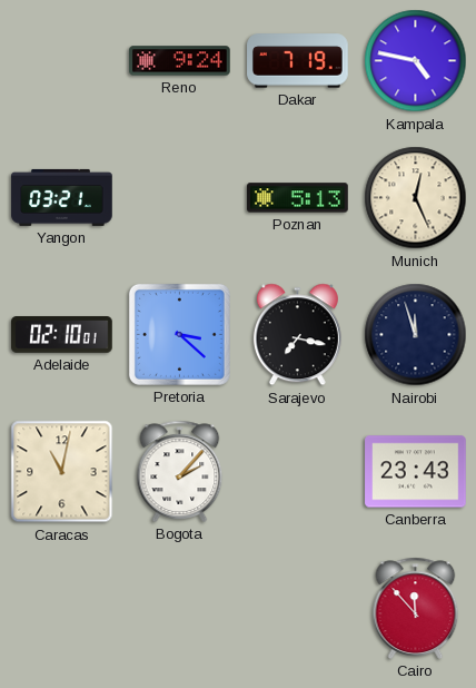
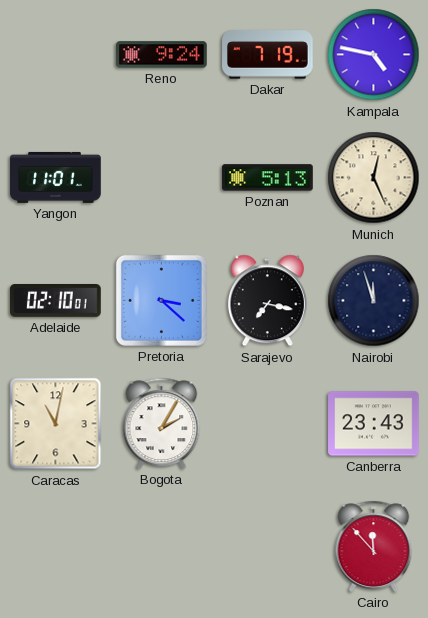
Yangon: 03:21 -> 11:01
Bogota: 2:07 -> 2:05
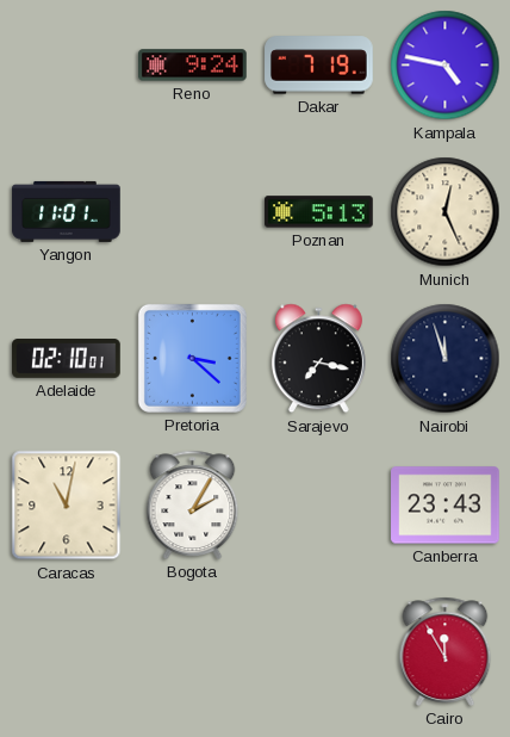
Cairo: 11:53 -> 11:55
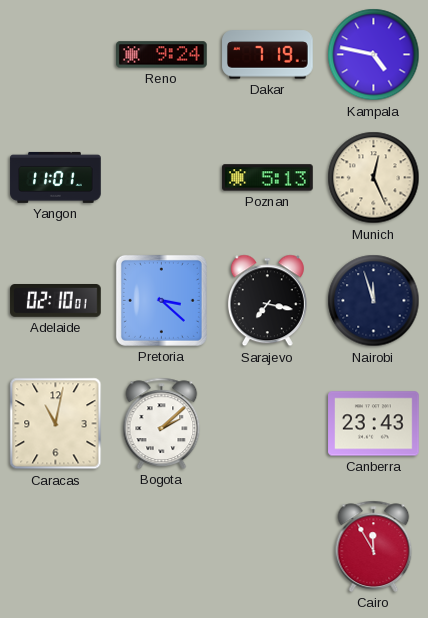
Bogota: 2:05 -> 2:08
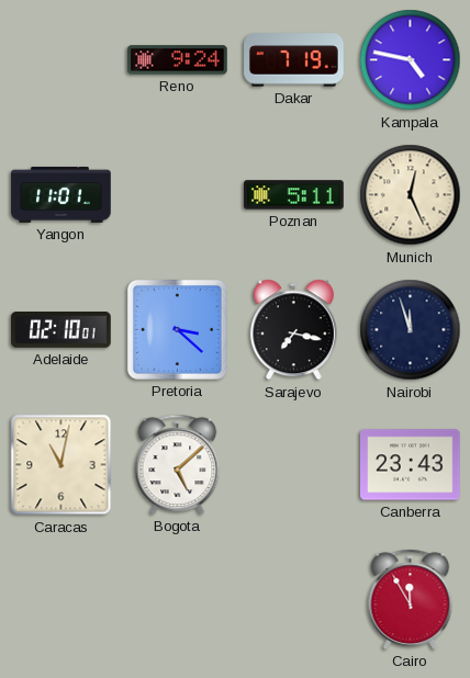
Poznan: 5:13 -> 5:11
Bogota: 2:08 -> 5:08
